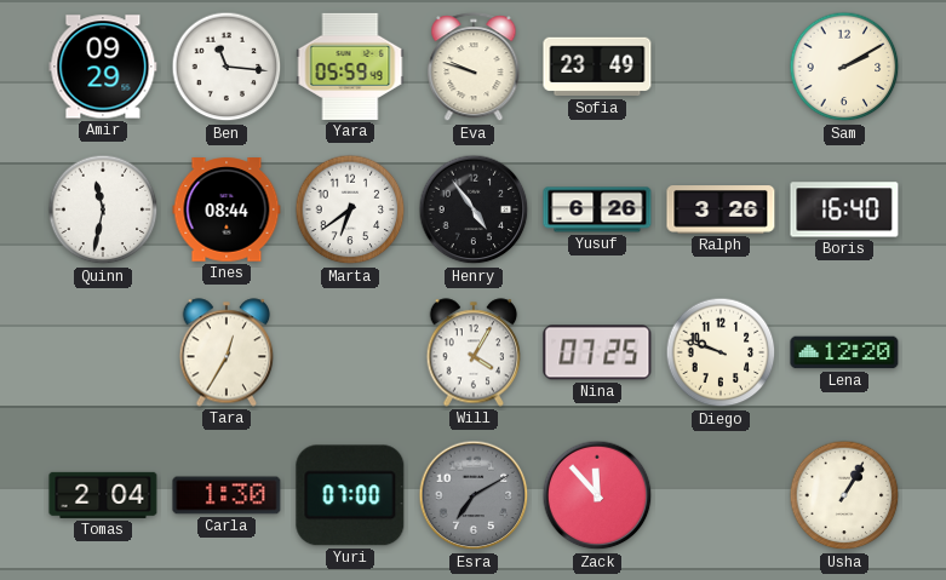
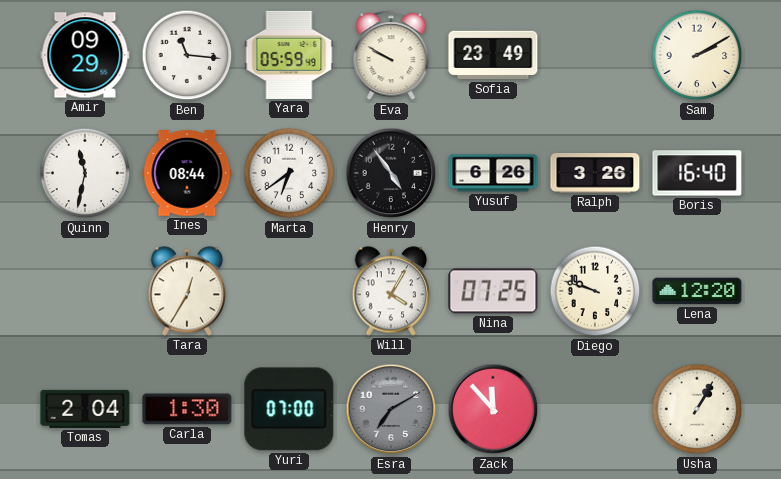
Eva: 9:48 -> 9:50
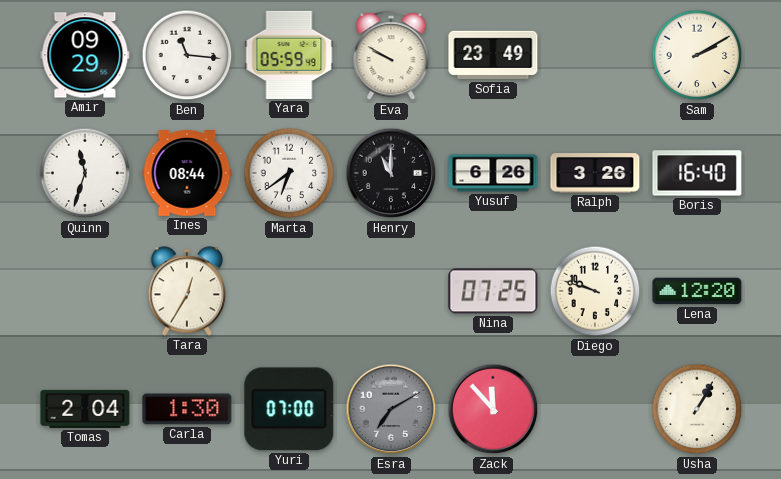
Quinn: 11:32 -> 11:33
Henry: 4:54 -> 11:00
Will: 4:05 -> none
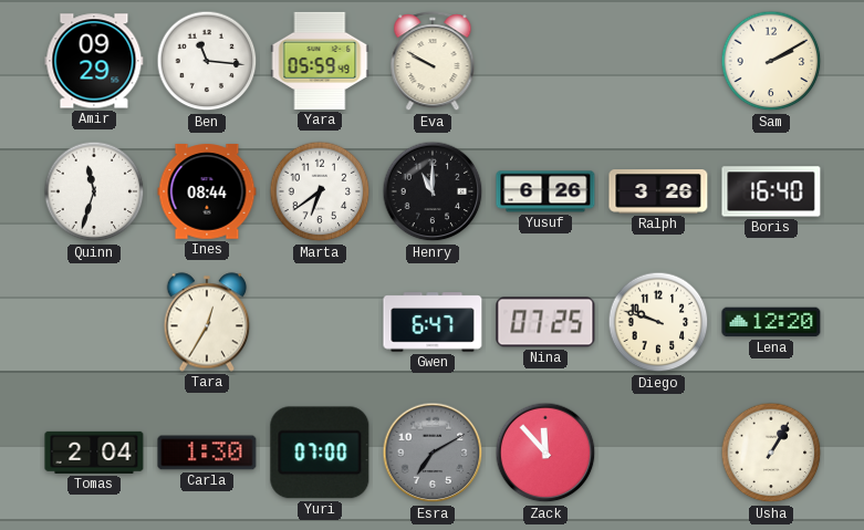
Sofia: 23:49 -> none
Gwen: none -> 6:47
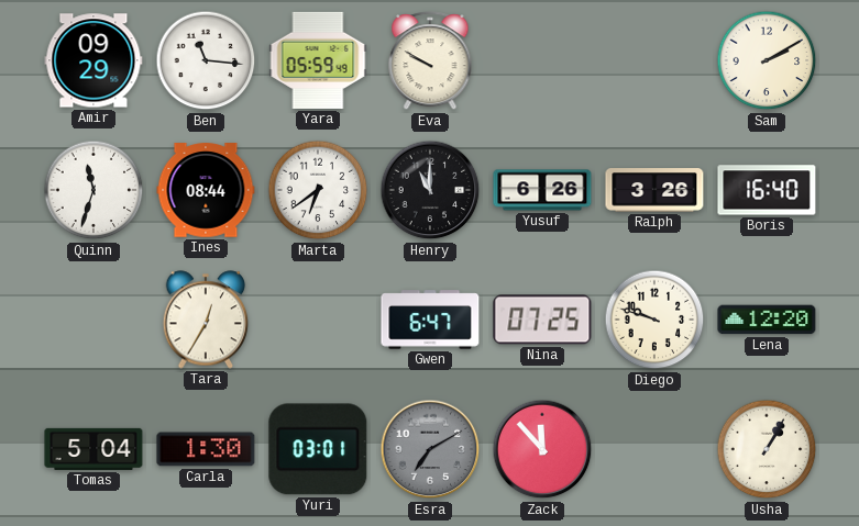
Tomas: 2:04 -> 5:04
Yuri: 07:00 -> 03:01
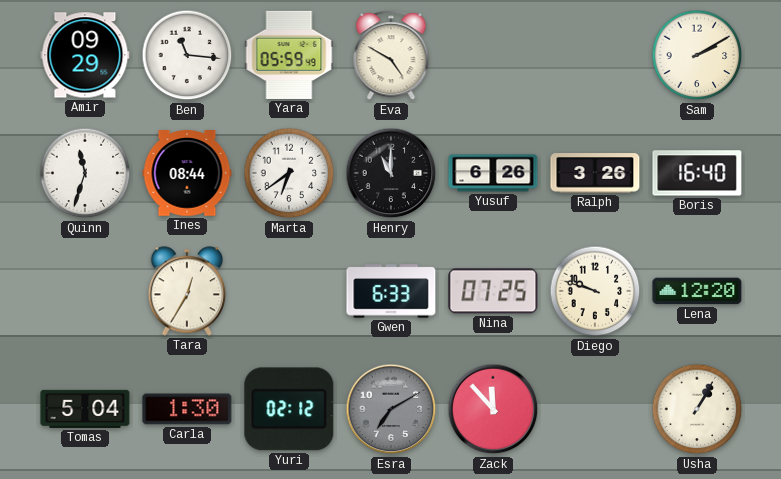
Eva: 9:50 -> 4:50
Gwen: 6:47 -> 6:33
Yuri: 03:01 -> 02:12
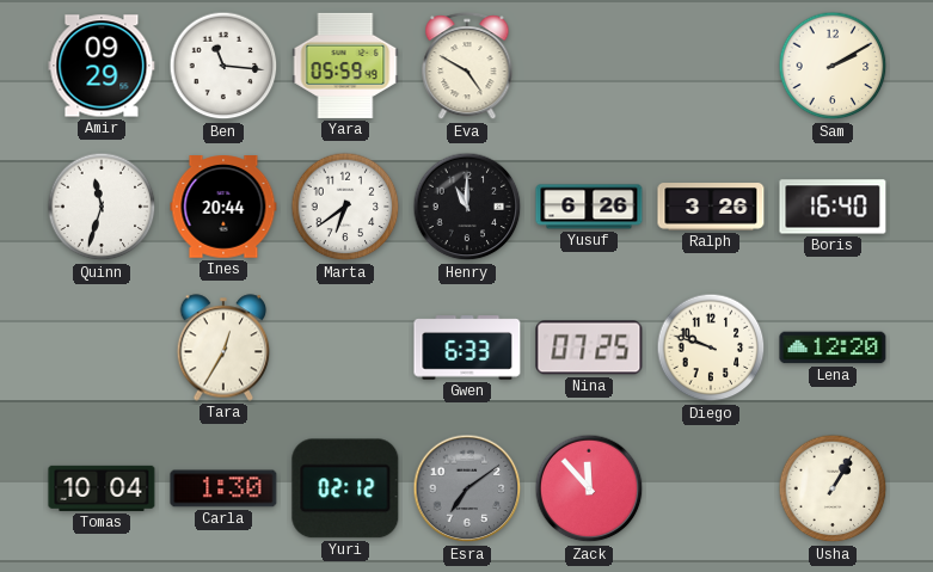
Ines: 08:44 -> 20:44
Tomas: 5:04 -> 10:04
Esra: 7:10 -> 7:09
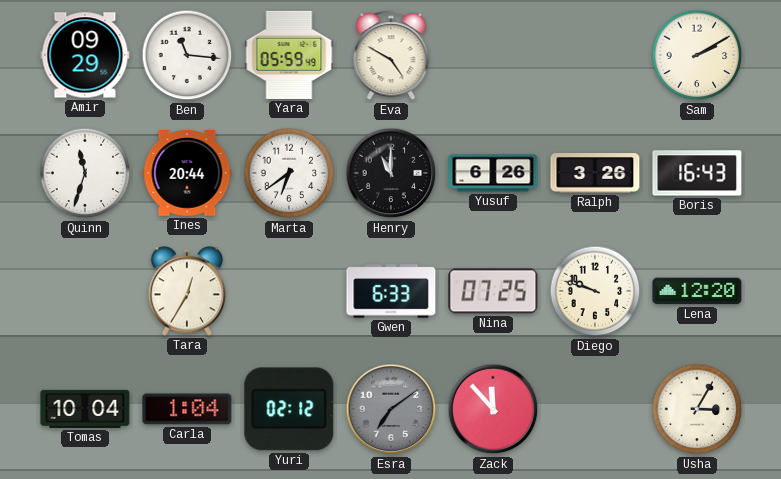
Boris: 16:40 -> 16:43
Carla: 1:30 -> 1:04
Usha: 1:05 -> 3:05
